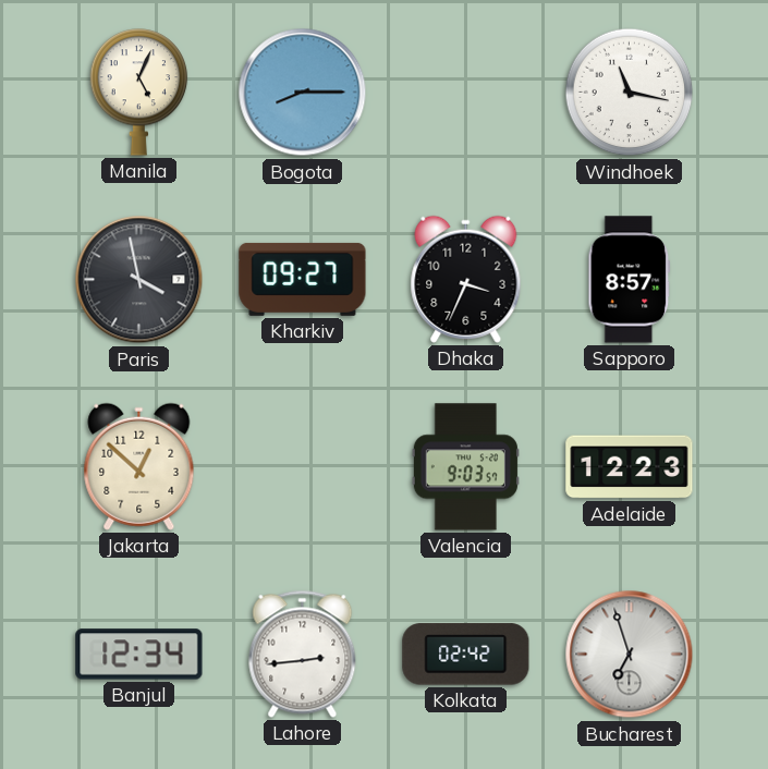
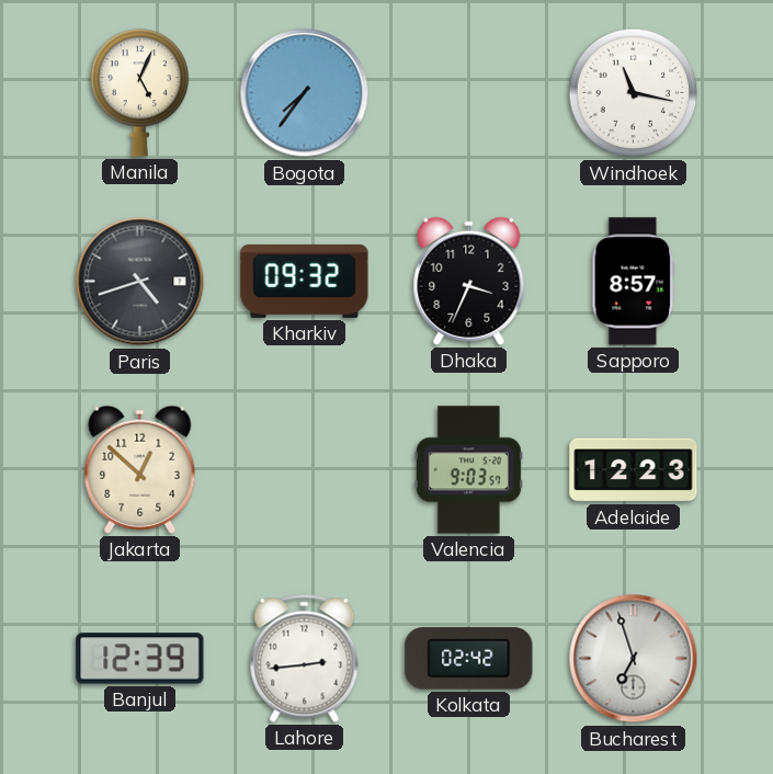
Bogota: 8:15 -> 7:36
Paris: 3:58 -> 4:42
Kharkiv: 09:27 -> 09:32
Banjul: 12:34 -> 12:39
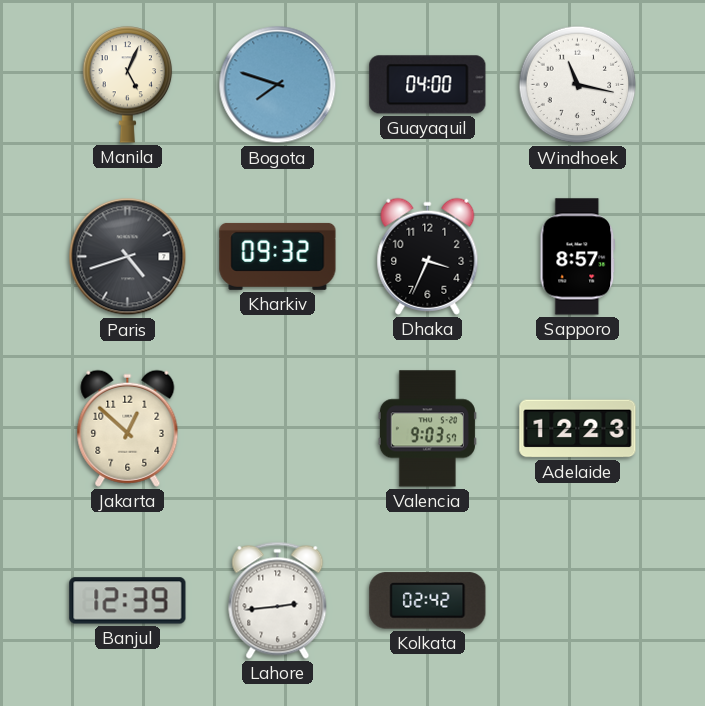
Bogota: 7:36 -> 7:48
Guayaquil: none -> 04:00
Bucharest: 6:57 -> none
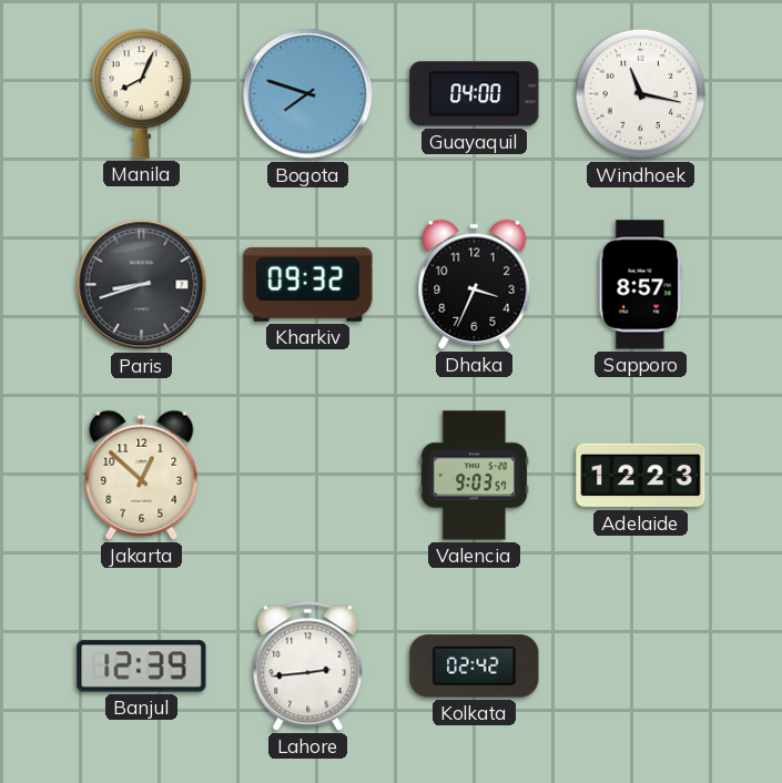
Manila: 5:04 -> 8:04
Paris: 4:42 -> 8:42
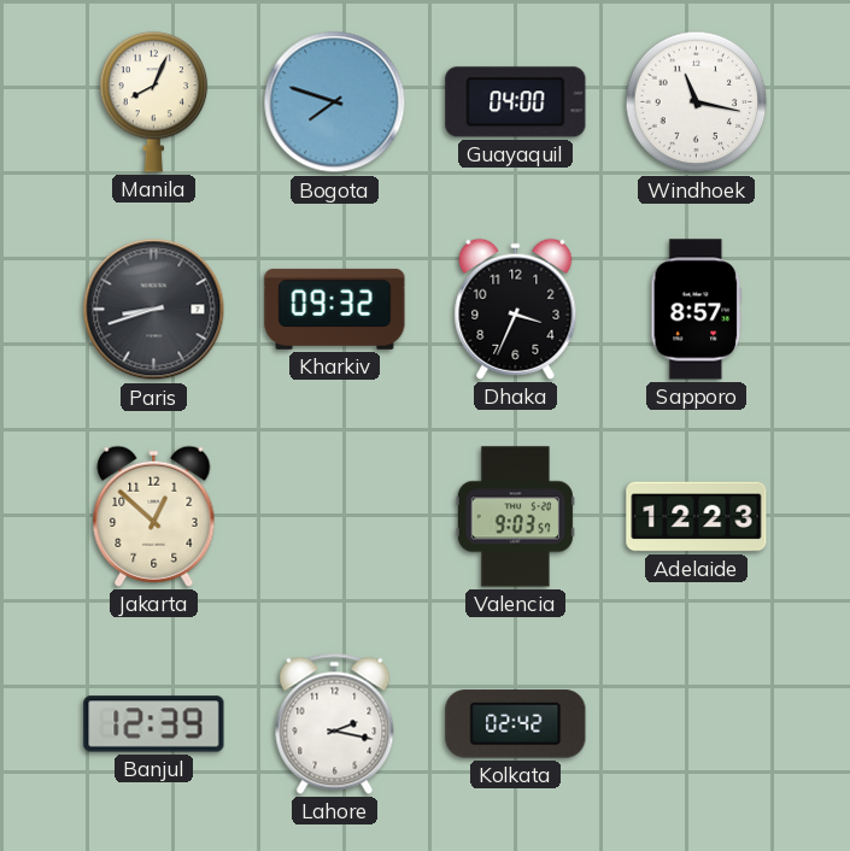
Lahore: 2:44 -> 2:17
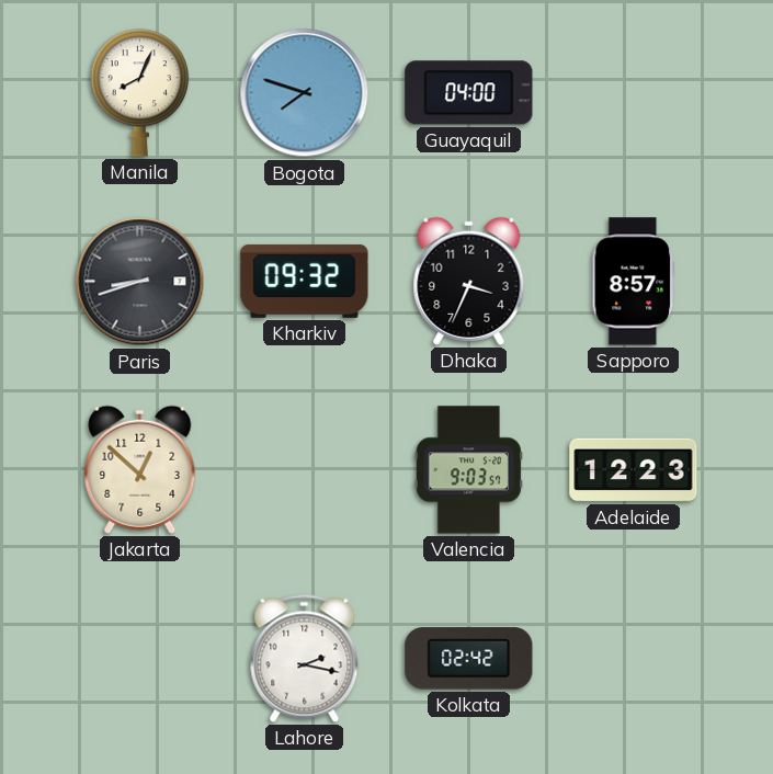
Windhoek: 11:17 -> none
Banjul: 12:39 -> none
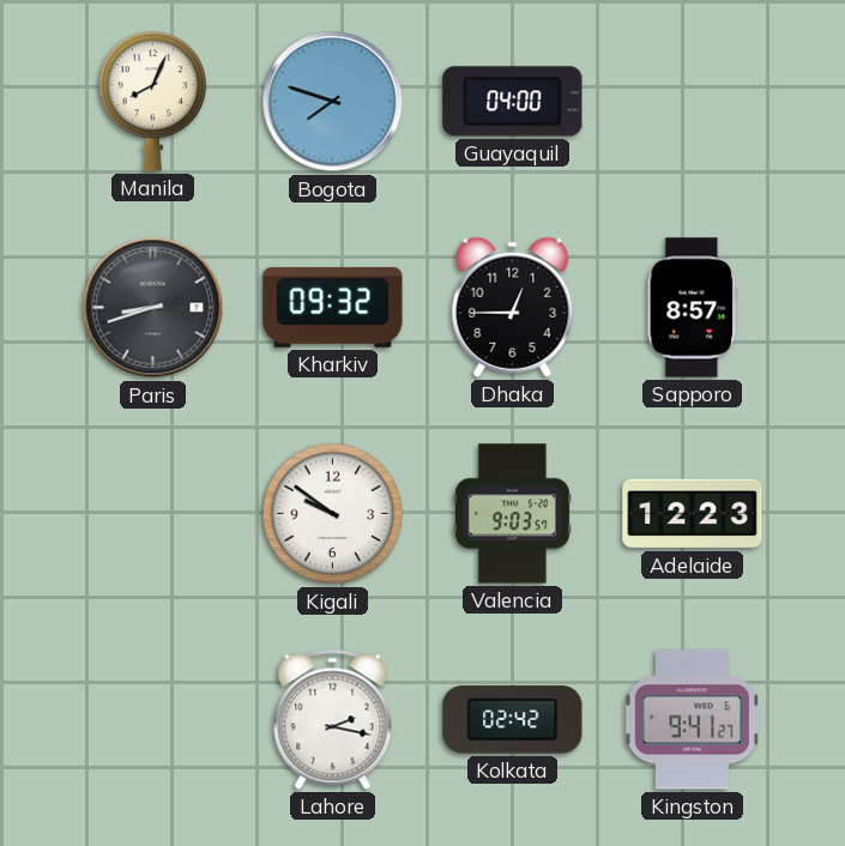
Dhaka: 3:34 -> 12:45
Jakarta: 12:52 -> none
Kigali: none -> 9:51
Kingston: none -> 9:41
